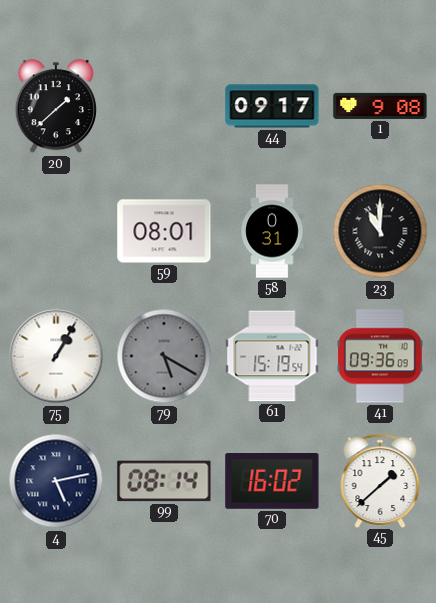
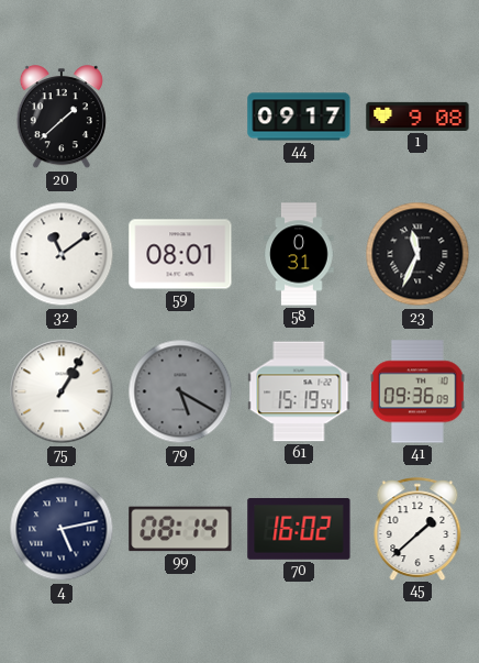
32: none -> 11:09
23: 11:00 -> 11:34
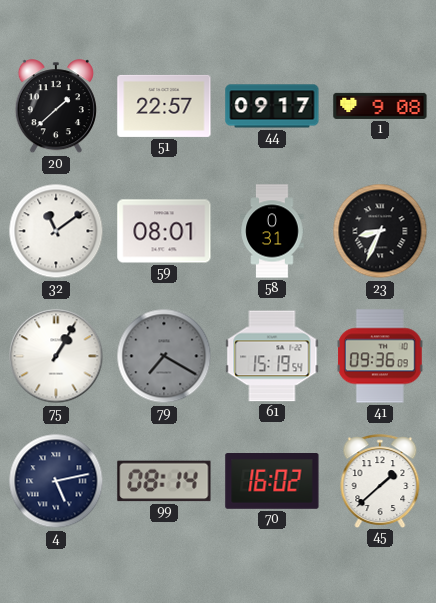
51: none -> 22:57
23: 11:34 -> 8:34
79: 5:20 -> 7:20
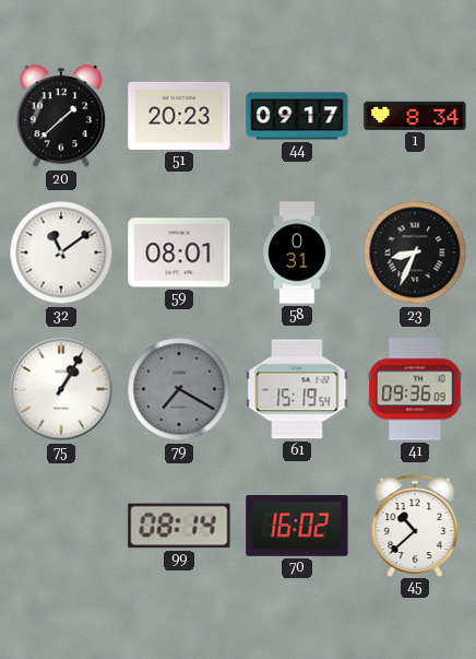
51: 22:57 -> 20:23
1: 9:08 -> 8:34
4: 5:13 -> none
45: 1:38 -> 10:38
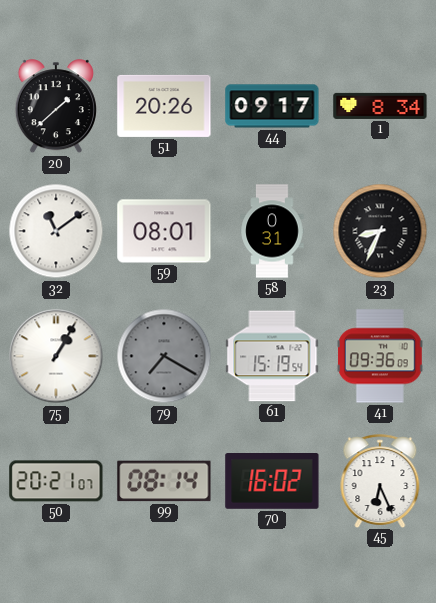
51: 20:23 -> 20:26
50: none -> 20:21
45: 10:38 -> 6:26
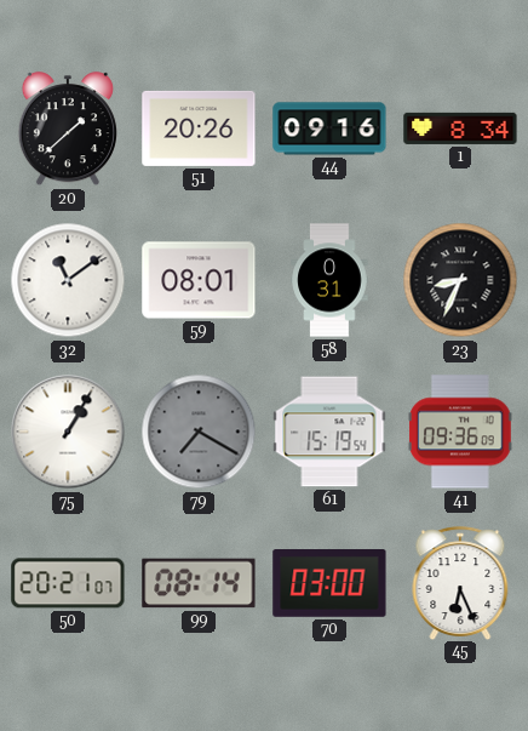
44: 09:17 -> 09:16
70: 16:02 -> 03:00
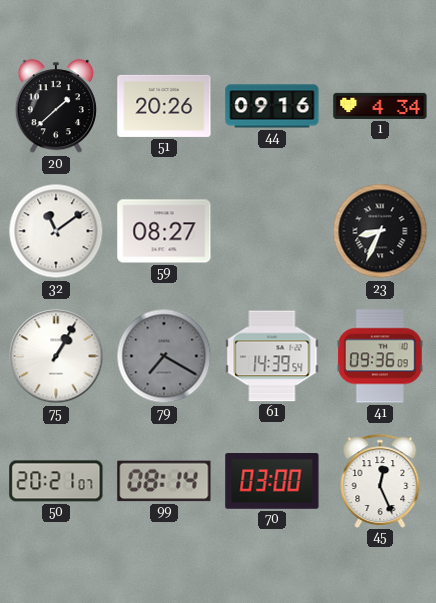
1: 8:34 -> 4:34
59: 08:01 -> 08:27
58: 0:31 -> none
61: 15:19 -> 14:39
45: 6:26 -> 12:26
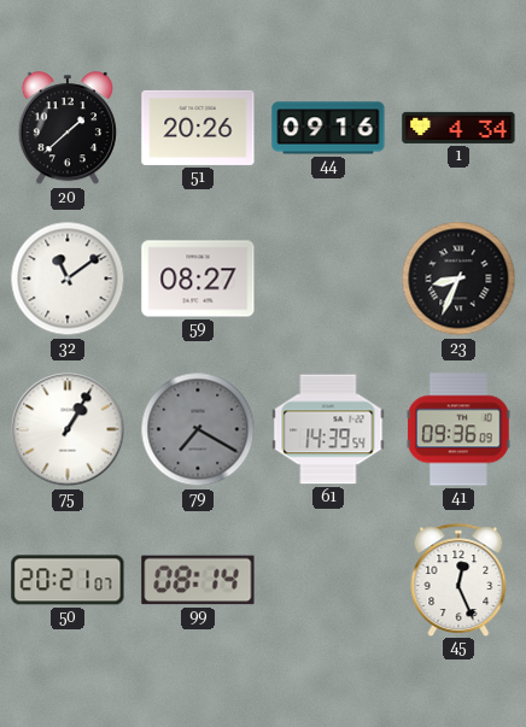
70: 03:00 -> none
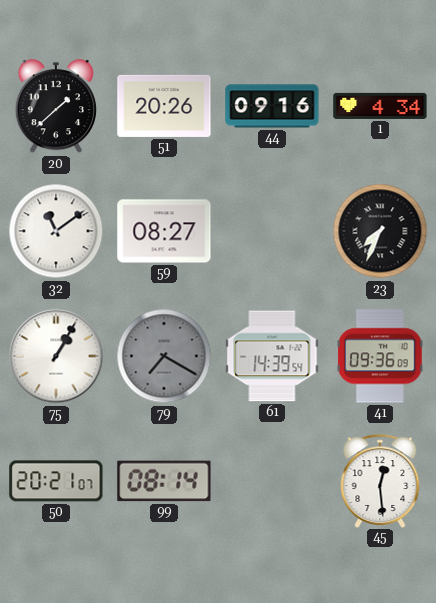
23: 8:34 -> 7:34
45: 12:26 -> 12:29
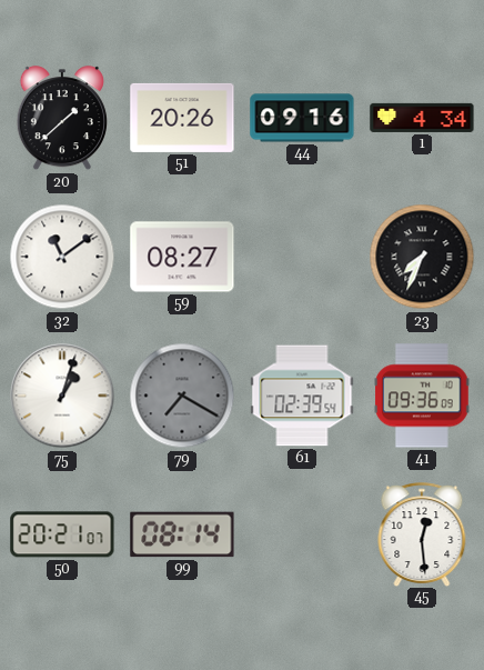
75: 1:05 -> 1:03
61: 14:39 -> 02:39
